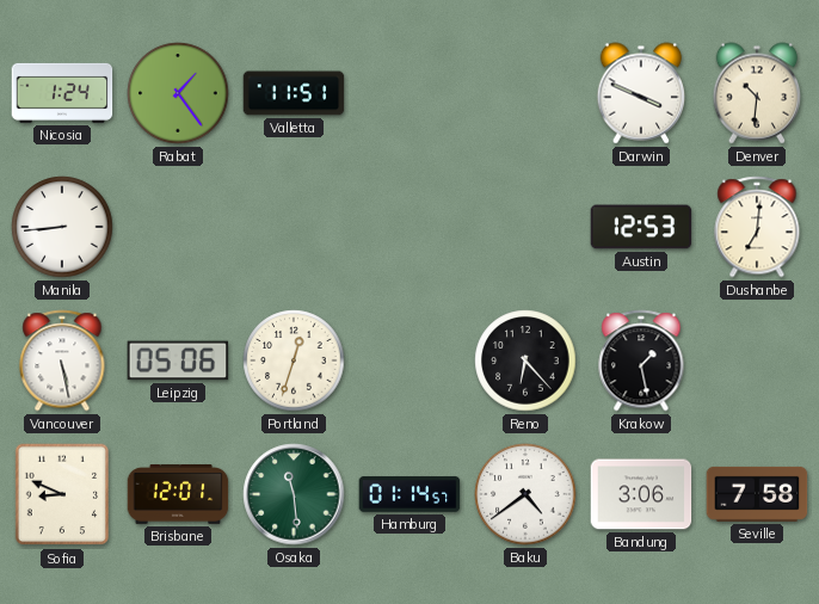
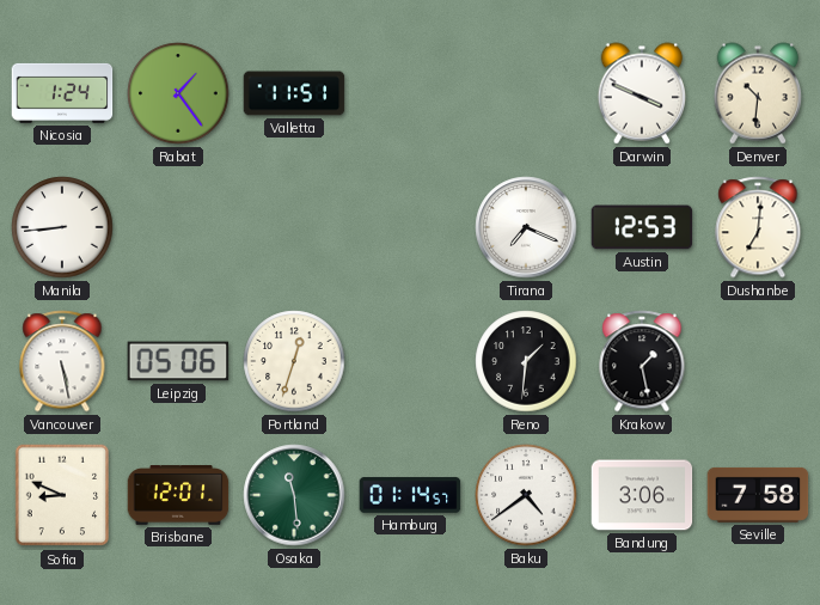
Tirana: none -> 7:19
Reno: 6:23 -> 1:31
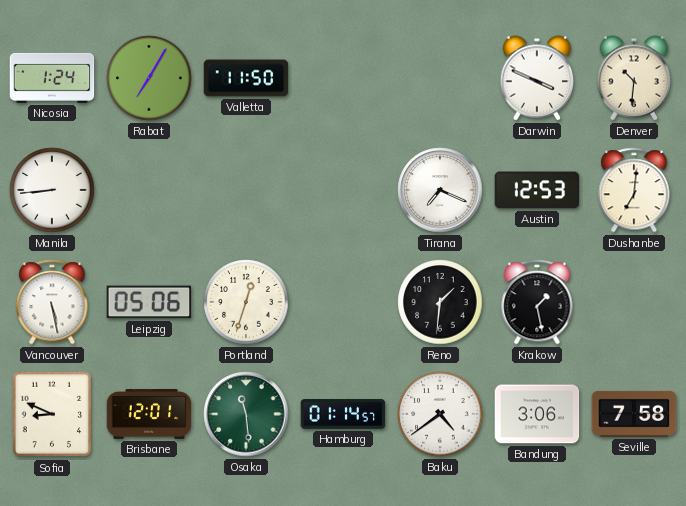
Rabat: 1:24 -> 7:05
Valletta: 11:51 -> 11:50
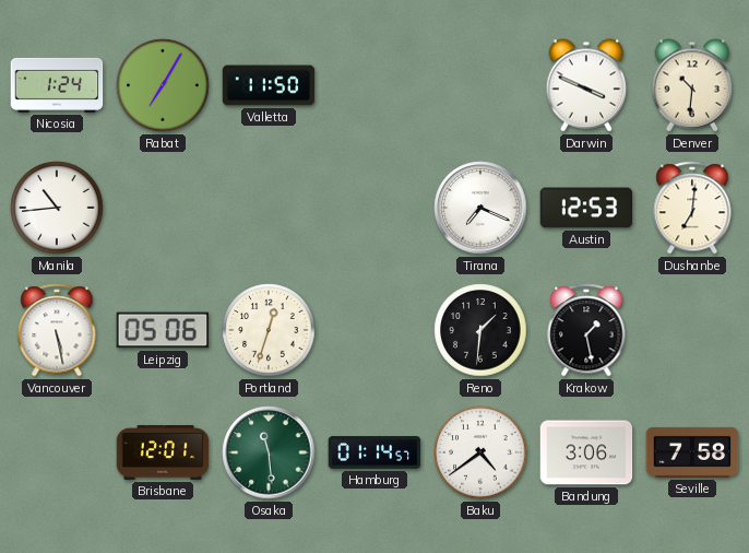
Manila: 8:44 -> 10:44
Sofia: 8:49 -> none
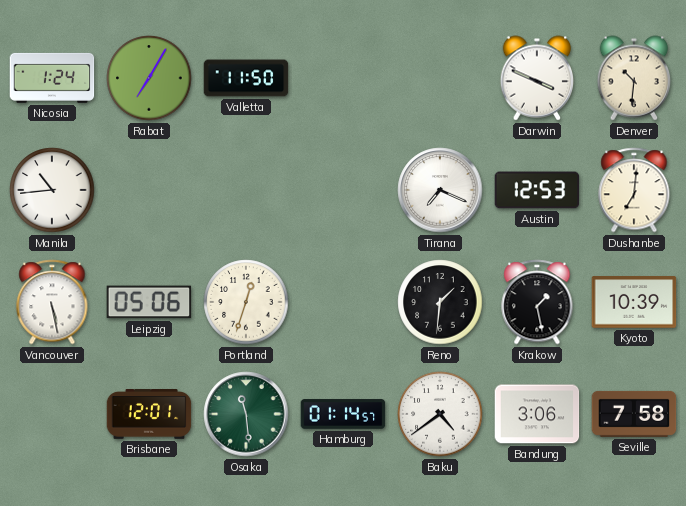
Kyoto: none -> 10:39
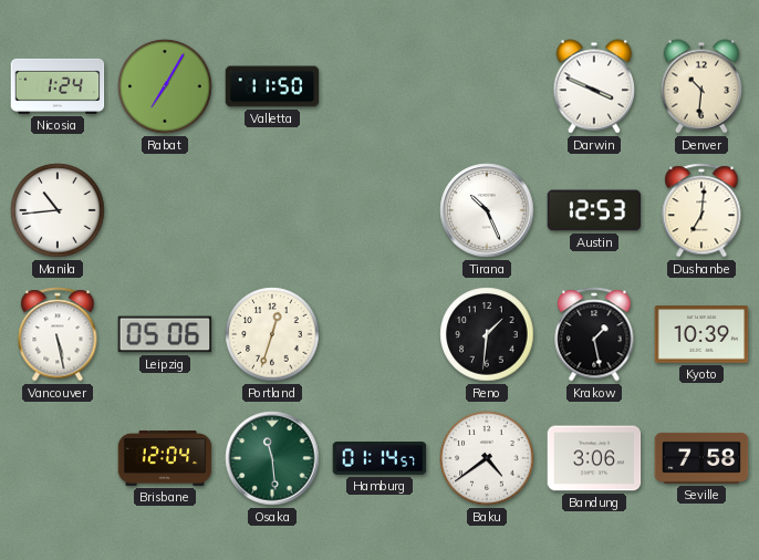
Tirana: 7:19 -> 10:26
Brisbane: 12:01 -> 12:04
